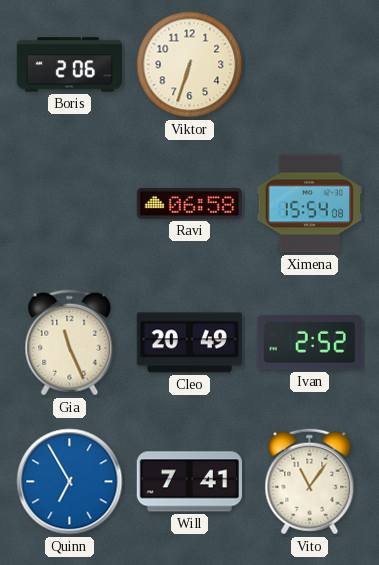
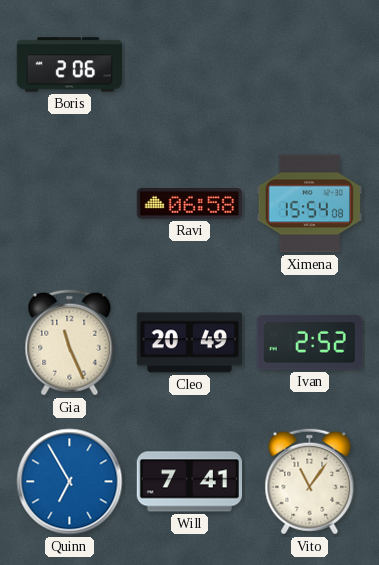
Viktor: 6:33 -> none
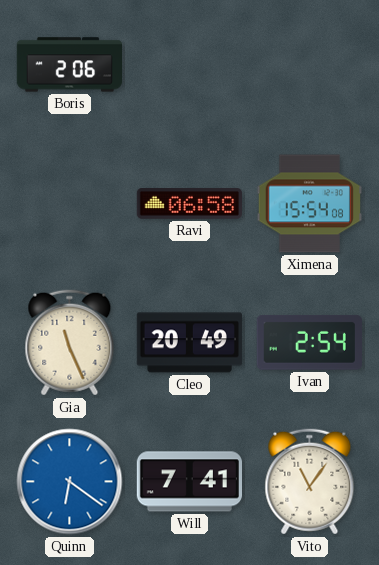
Ivan: 2:52 -> 2:54
Quinn: 6:55 -> 6:21
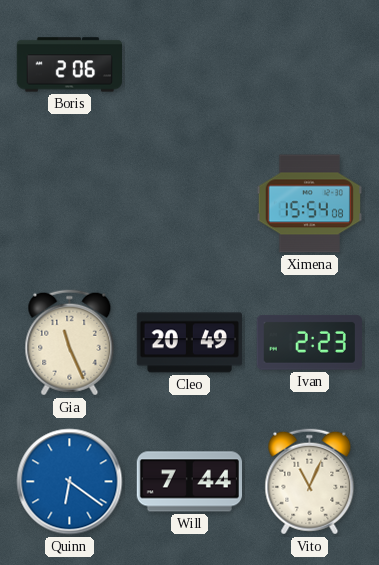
Ravi: 06:58 -> none
Ivan: 2:54 -> 2:23
Will: 7:41 -> 7:44
Vito: 11:06 -> 11:04
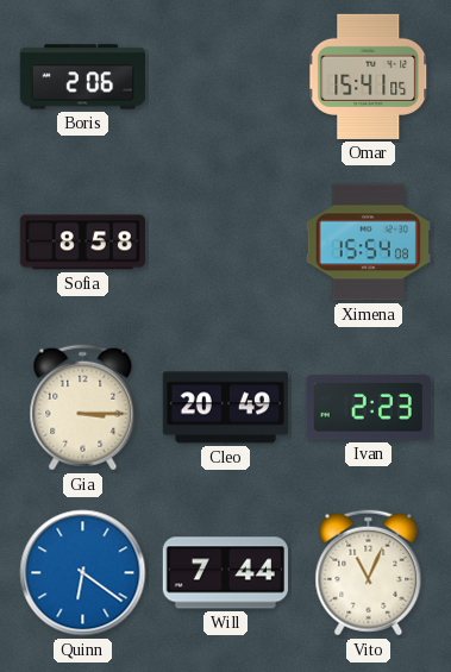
Omar: none -> 15:41
Sofia: none -> 8:58
Gia: 11:26 -> 3:15
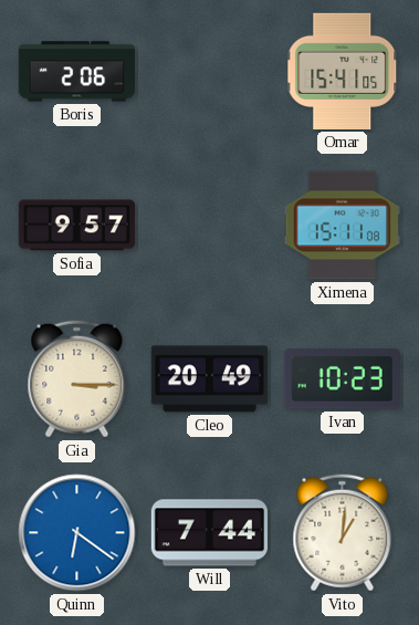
Sofia: 8:58 -> 9:57
Ximena: 15:54 -> 15:11
Ivan: 2:23 -> 10:23
Vito: 11:04 -> 1:01
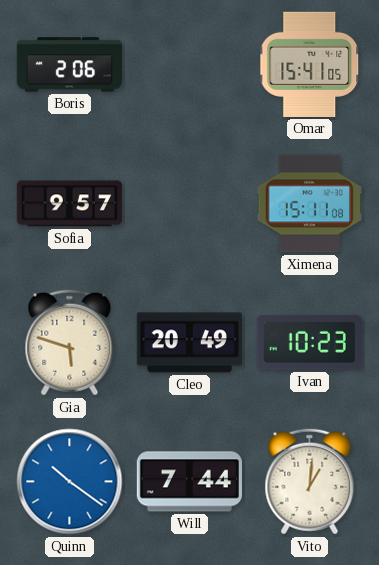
Gia: 3:15 -> 5:48
Quinn: 6:21 -> 10:21
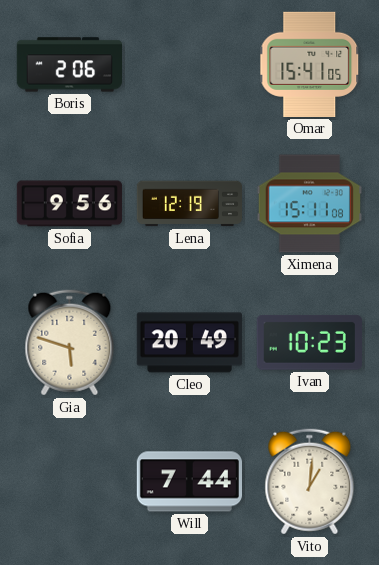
Sofia: 9:57 -> 9:56
Lena: none -> 12:19
Quinn: 10:21 -> none
